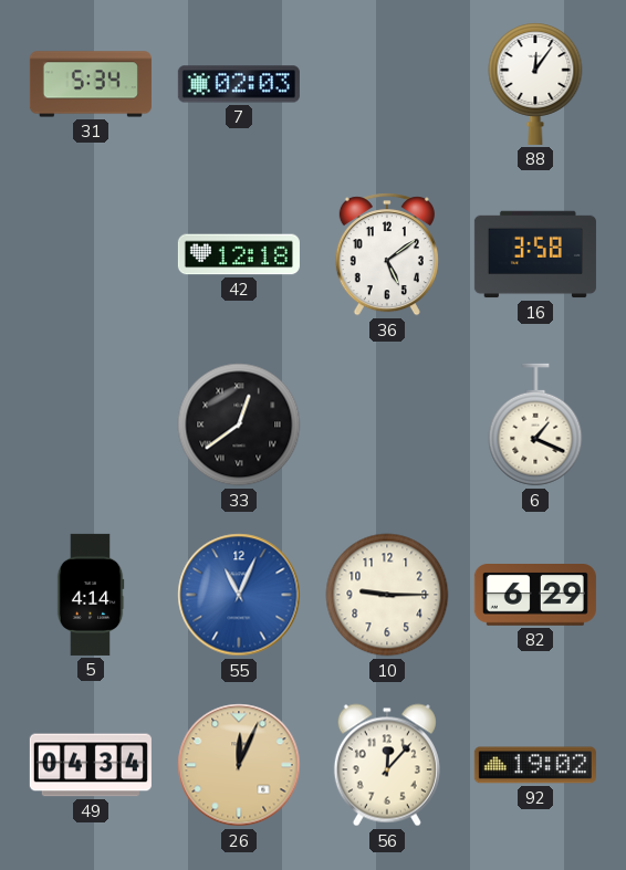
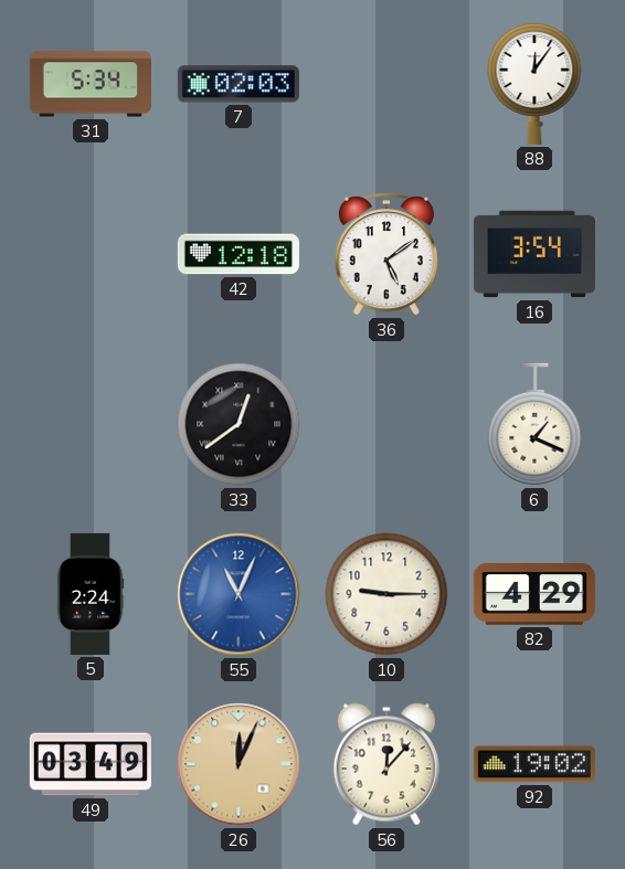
16: 3:58 -> 3:54
5: 4:14 -> 2:24
82: 6:29 -> 4:29
49: 04:34 -> 03:49
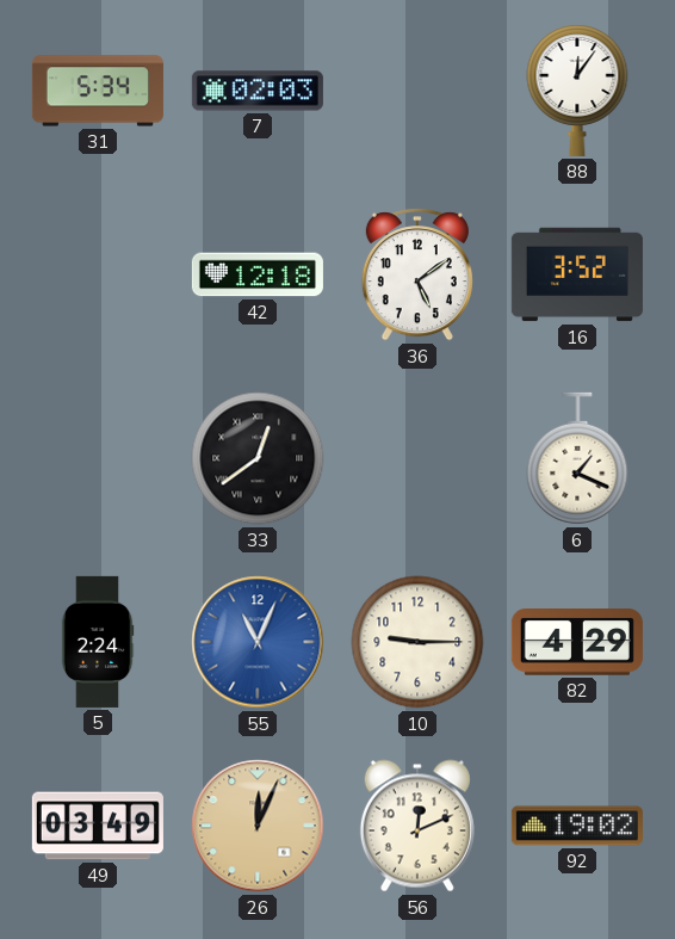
16: 3:54 -> 3:52
56: 12:07 -> 12:11
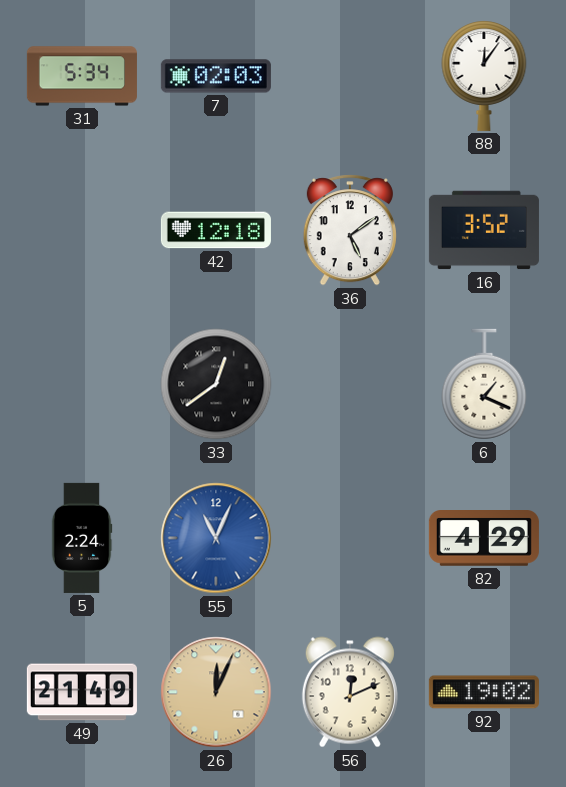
10: 9:15 -> none
49: 03:49 -> 21:49
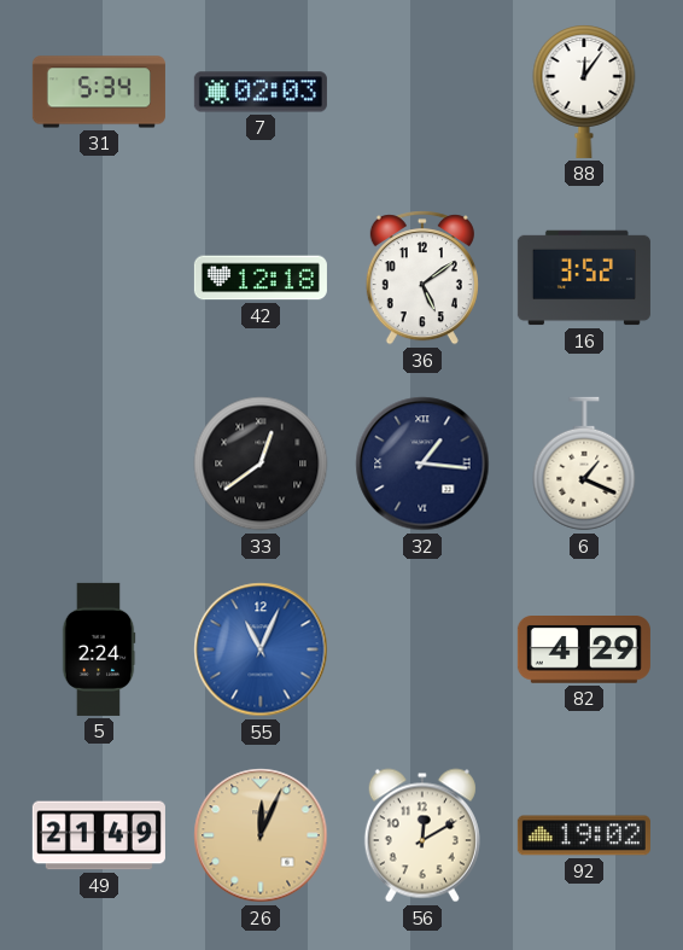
32: none -> 1:16
56: 12:11 -> 12:10
